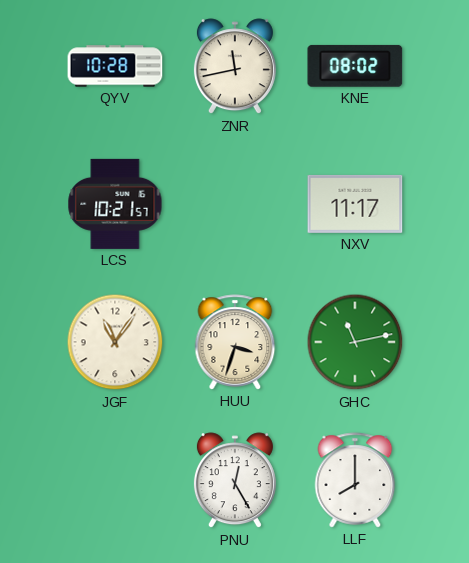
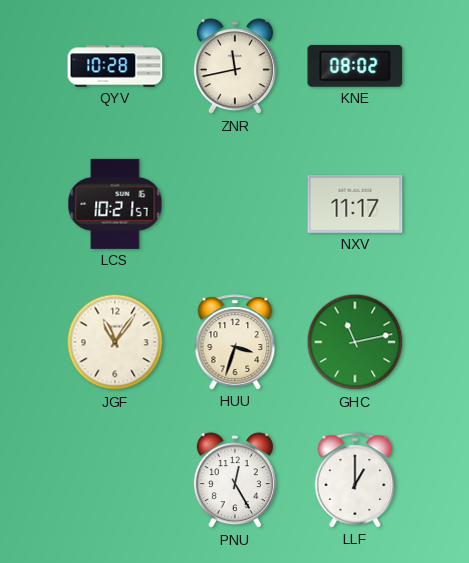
LLF: 8:00 -> 1:00
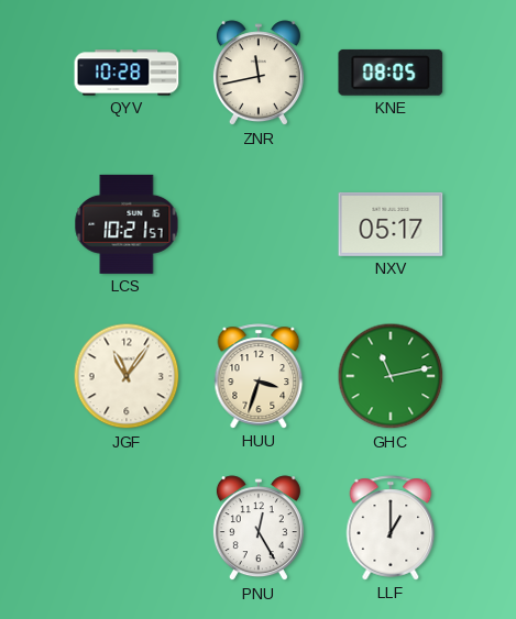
KNE: 08:02 -> 08:05
NXV: 11:17 -> 05:17
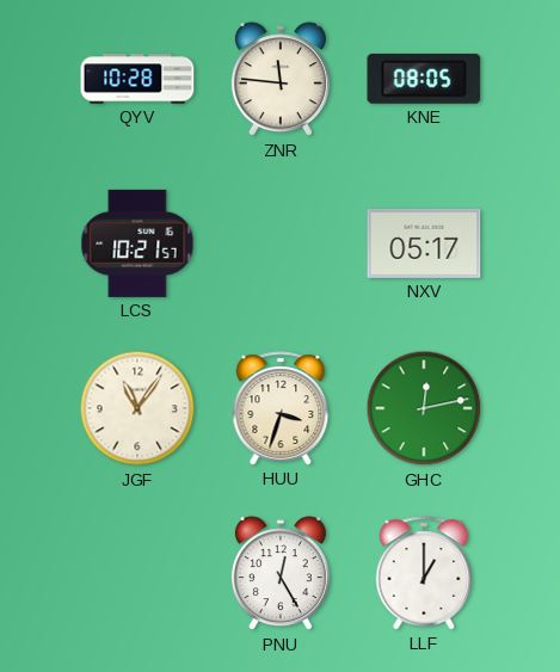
ZNR: 11:43 -> 11:46
GHC: 11:13 -> 12:13
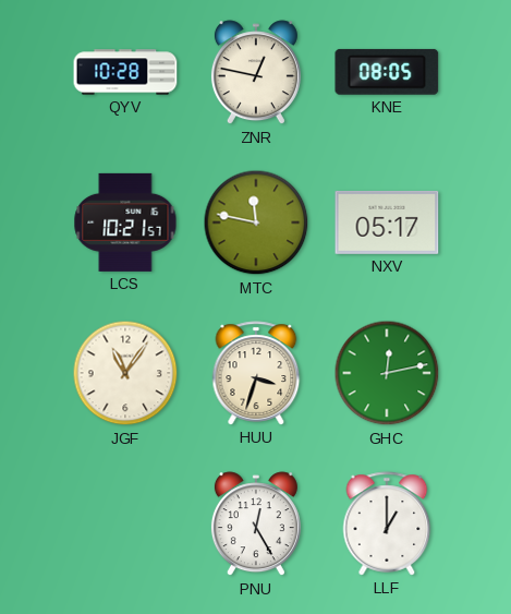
ZNR: 11:46 -> 12:47
MTC: none -> 11:47
